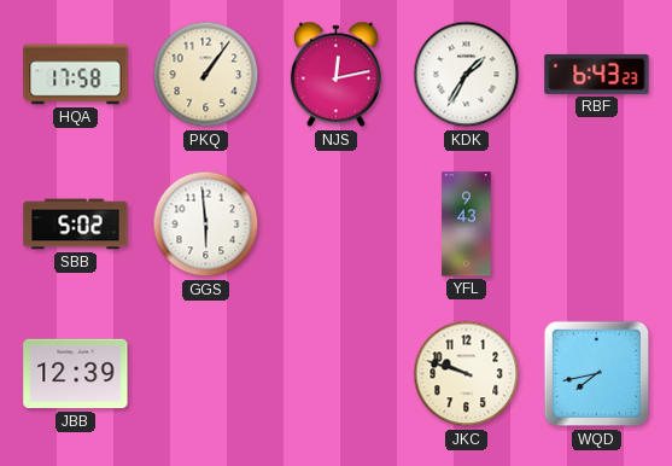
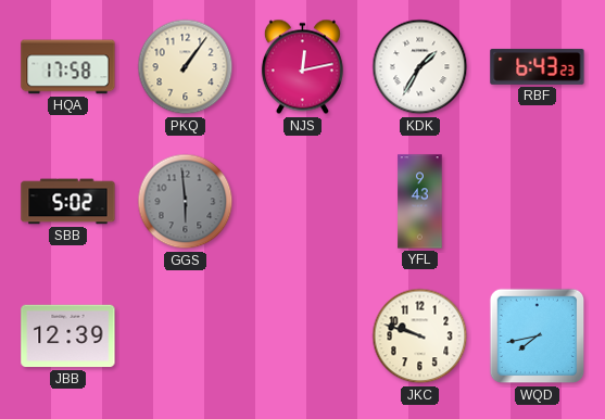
GGS dial: white -> grey
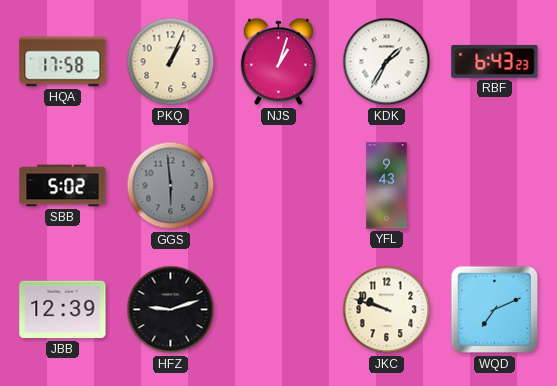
PKQ: 1:06 -> 1:04
NJS: 12:13 -> 1:03
HFZ: none -> 9:12
WQD: 7:43 -> 7:11
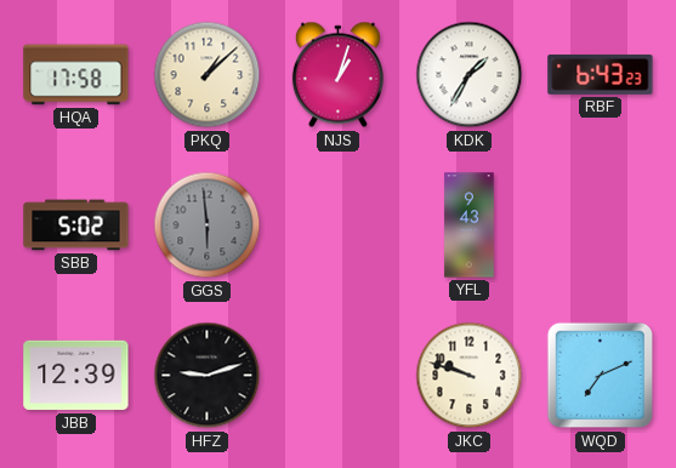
PKQ: 1:04 -> 1:08
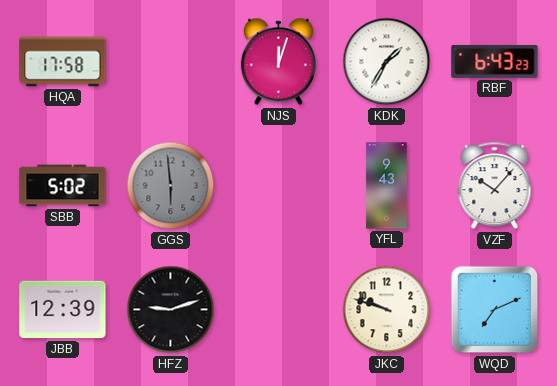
PKQ: 1:08 -> none
NJS: 1:03 -> 12:03
VZF: none -> 10:07
